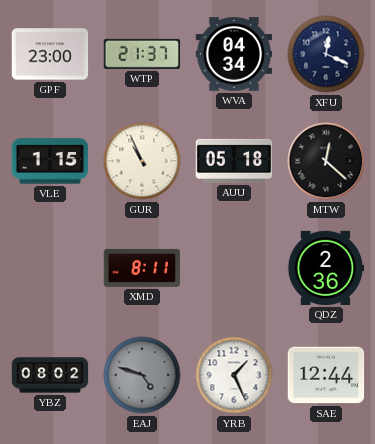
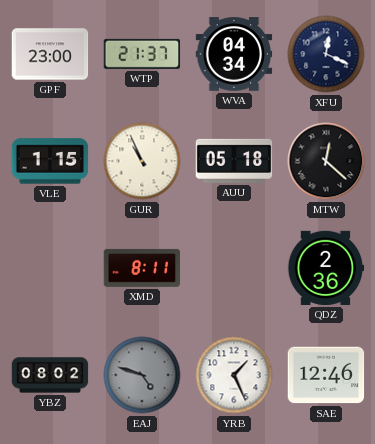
SAE: 12:44 -> 12:46
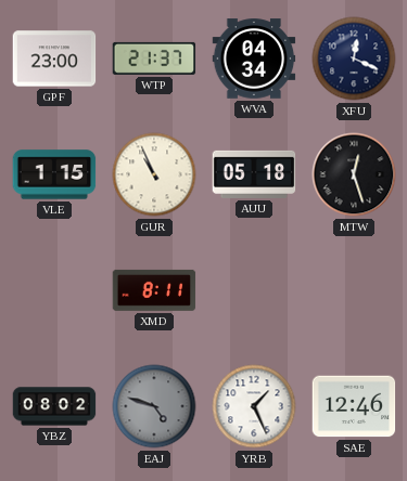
MTW: 12:22 -> 12:27
QDZ: 2:36 -> none
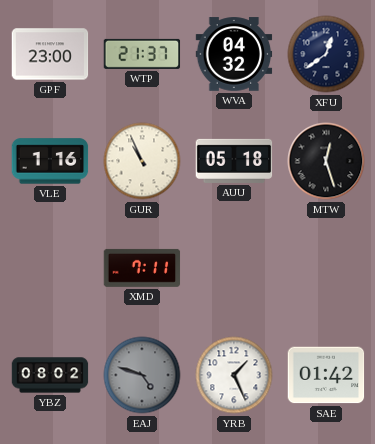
WVA: 04:34 -> 04:32
XFU: 12:19 -> 12:39
VLE: 1:15 -> 1:16
XMD: 8:11 -> 7:11
SAE: 12:46 -> 01:42
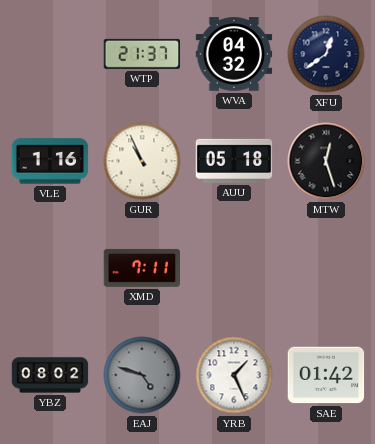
GPF: 23:00 -> none
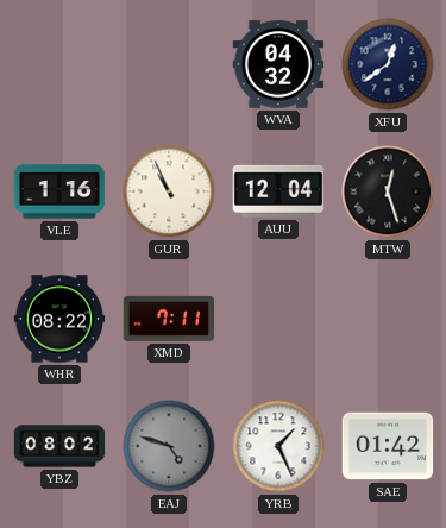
WTP: 21:37 -> none
AUU: 05:18 -> 12:04
WHR: none -> 08:22
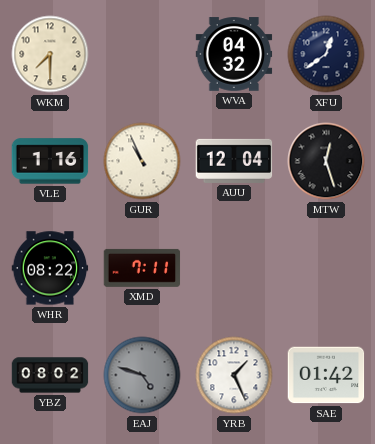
WKM: none -> 7:30
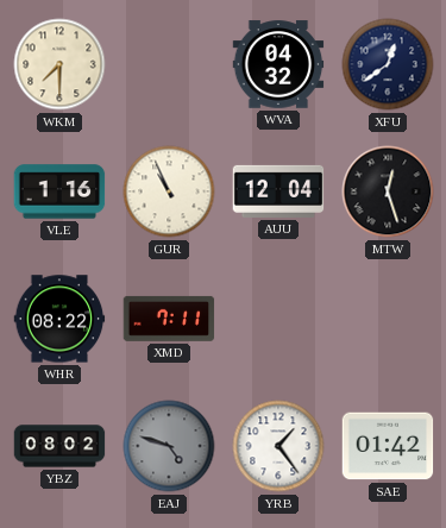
YRB: 1:26 -> 1:24
